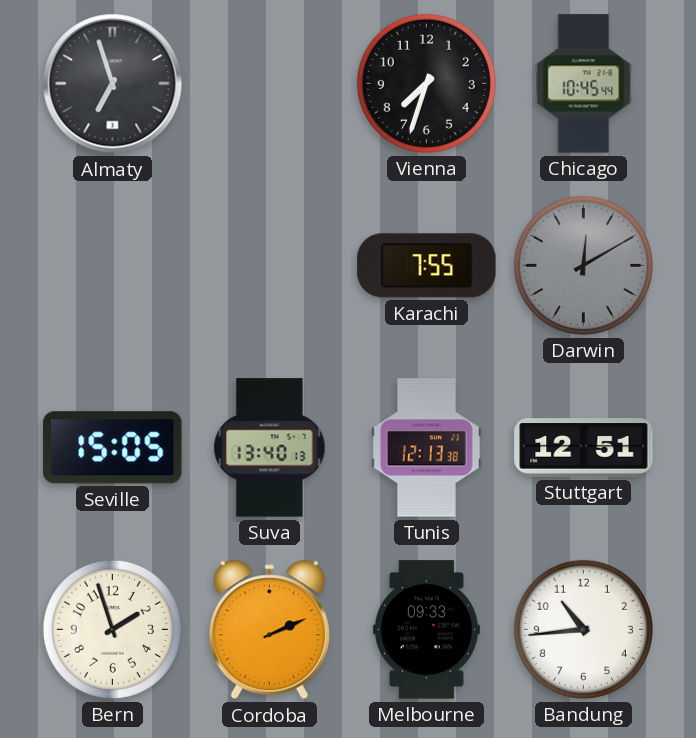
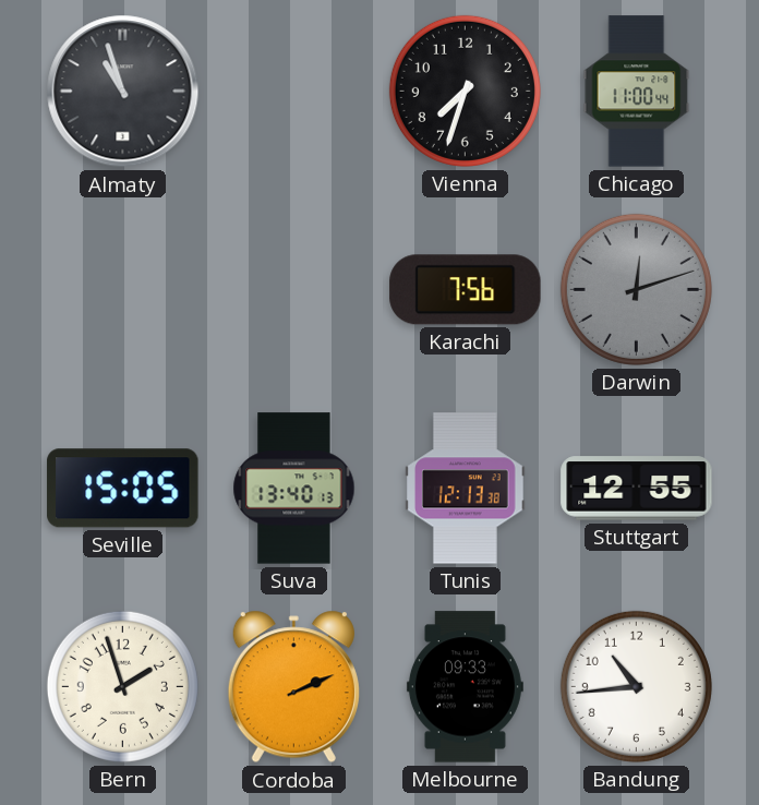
Almaty: 6:57 -> 10:57
Chicago: 10:45 -> 11:00
Karachi: 7:55 -> 7:56
Darwin: 12:10 -> 12:12
Stuttgart: 12:51 -> 12:55
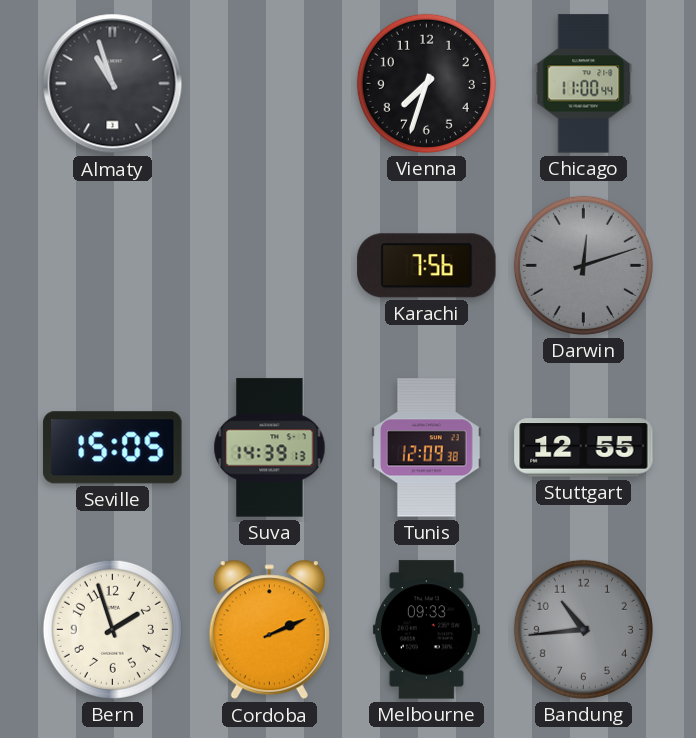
Suva: 13:40 -> 14:39
Tunis: 12:13 -> 12:09
Bandung dial: white -> grey
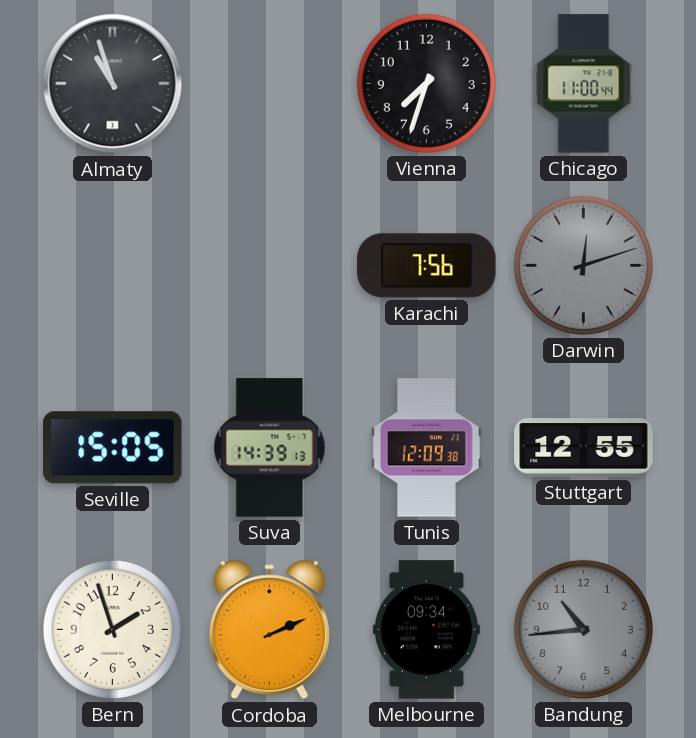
Melbourne: 09:33 -> 09:34
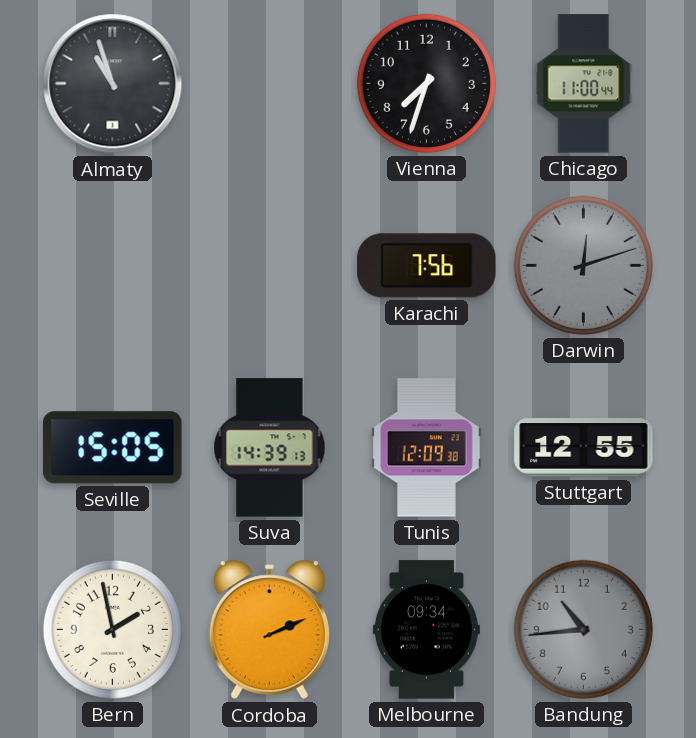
Bern: 1:57 -> 1:58
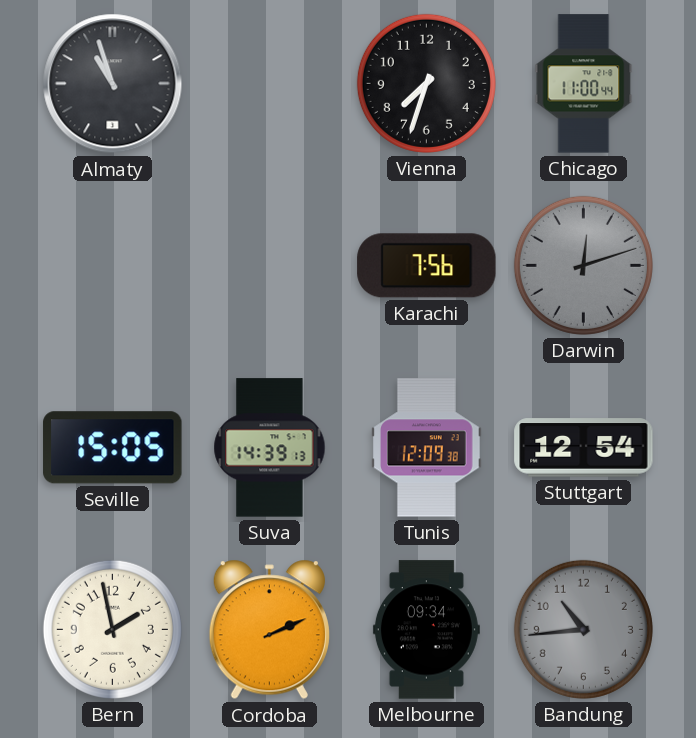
Stuttgart: 12:55 -> 12:54
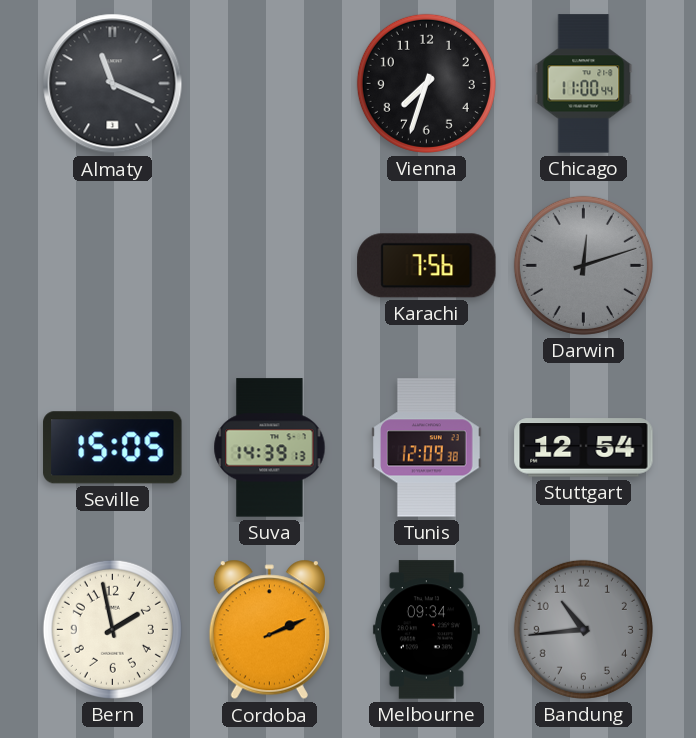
Almaty: 10:57 -> 11:19
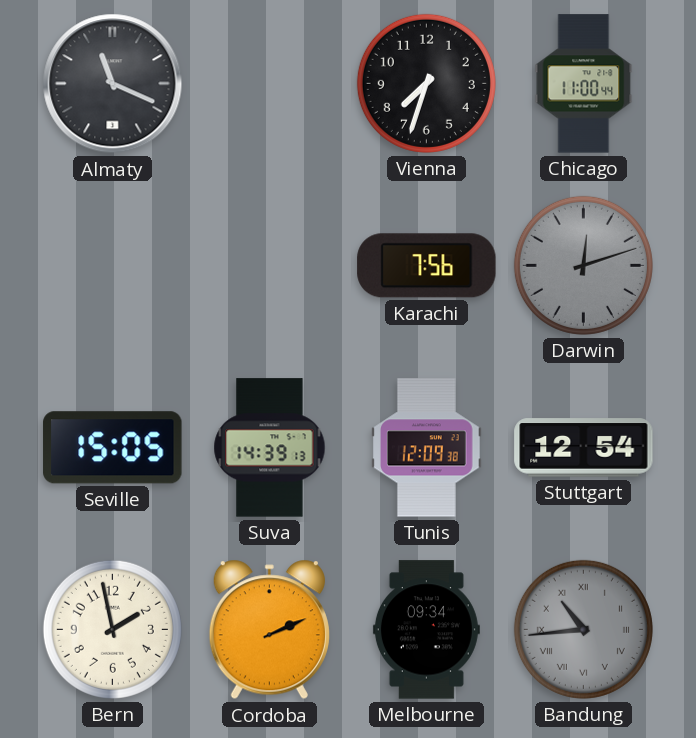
Bandung numerals: Arabic -> Roman
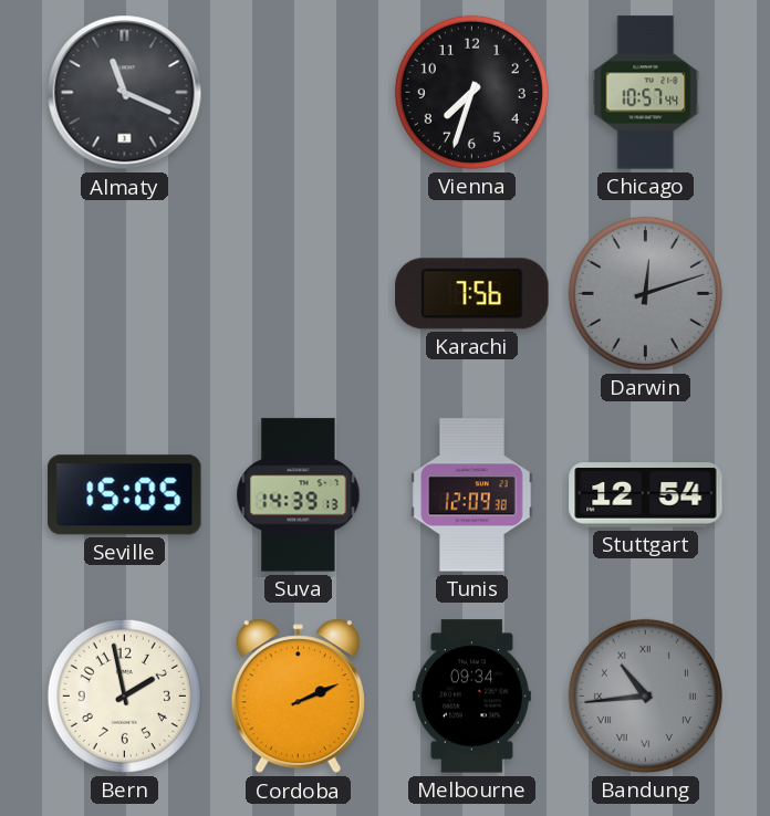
Chicago: 11:00 -> 10:57
